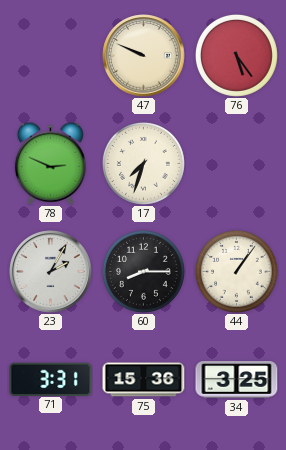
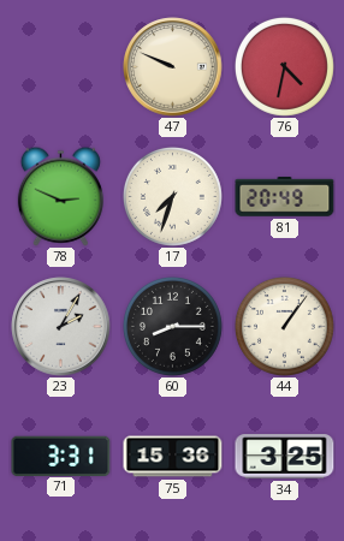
76: 5:24 -> 4:32
81: none -> 20:49
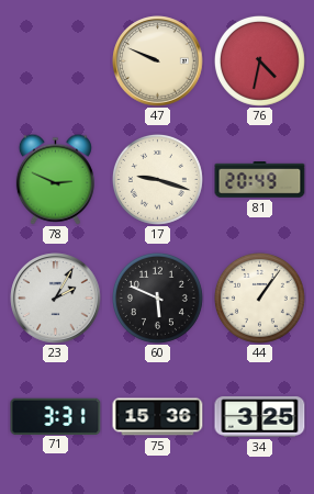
17: 7:33 -> 9:18
60: 8:15 -> 5:49
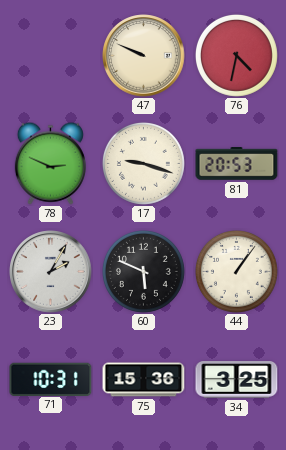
81: 20:49 -> 20:53
71: 3:31 -> 10:31
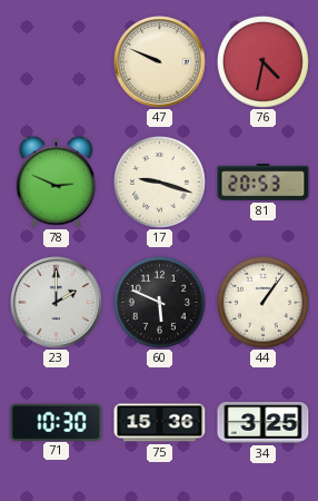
23: 2:05 -> 2:00
71: 10:31 -> 10:30
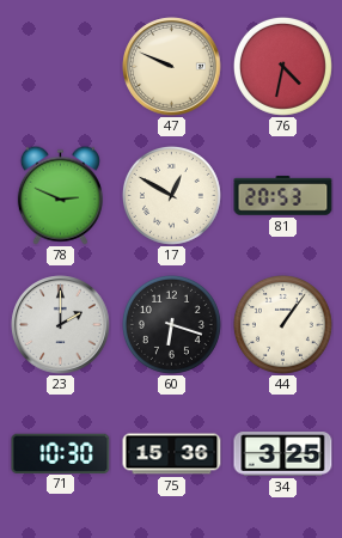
17: 9:18 -> 12:50
60: 5:49 -> 6:18
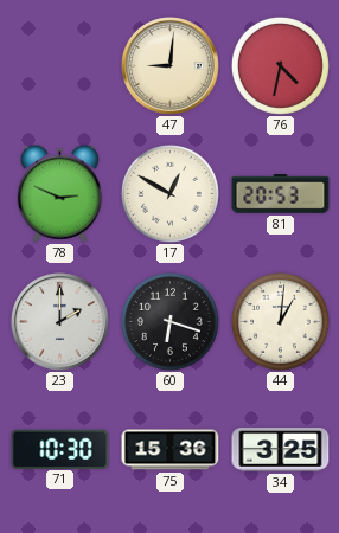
47: 9:49 -> 9:01
44: 1:06 -> 1:01
